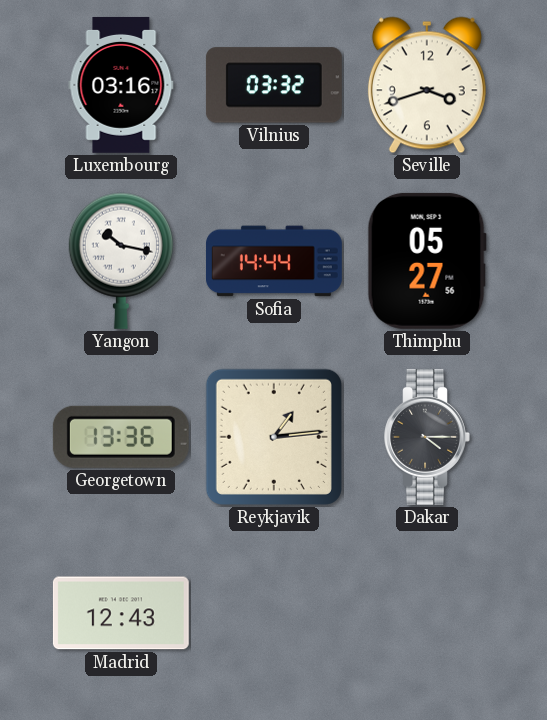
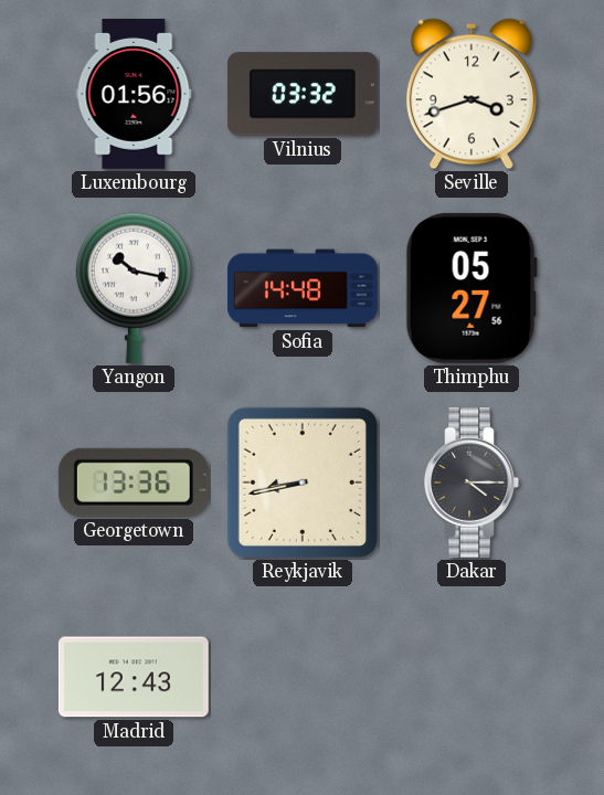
Luxembourg: 03:16 -> 01:56
Sofia: 14:44 -> 14:48
Reykjavik: 1:14 -> 8:43
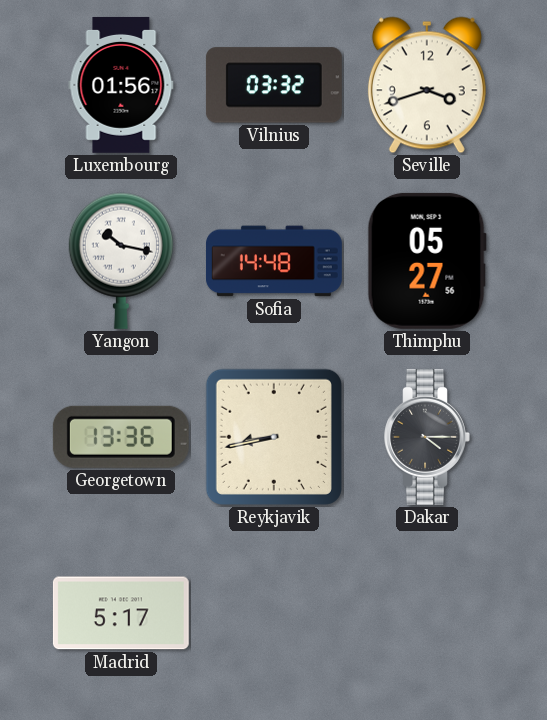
Madrid: 12:43 -> 5:17
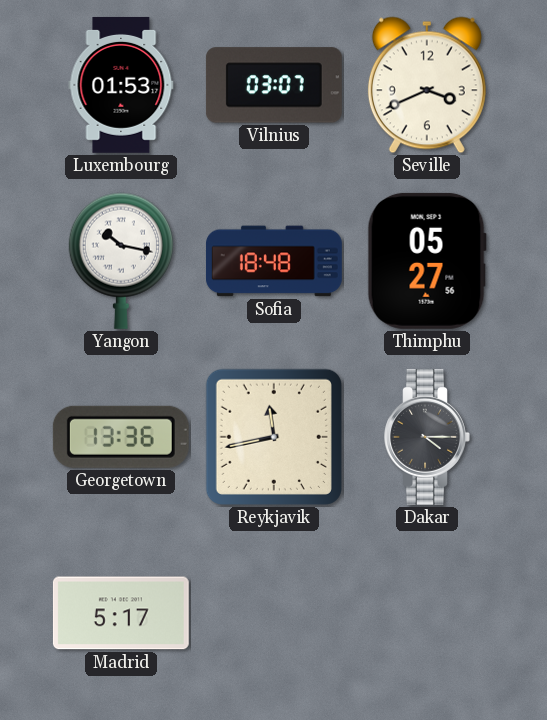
Luxembourg: 01:56 -> 01:53
Vilnius: 03:32 -> 03:07
Seville: 3:42 -> 3:41
Sofia: 14:48 -> 18:48
Reykjavik: 8:43 -> 11:43
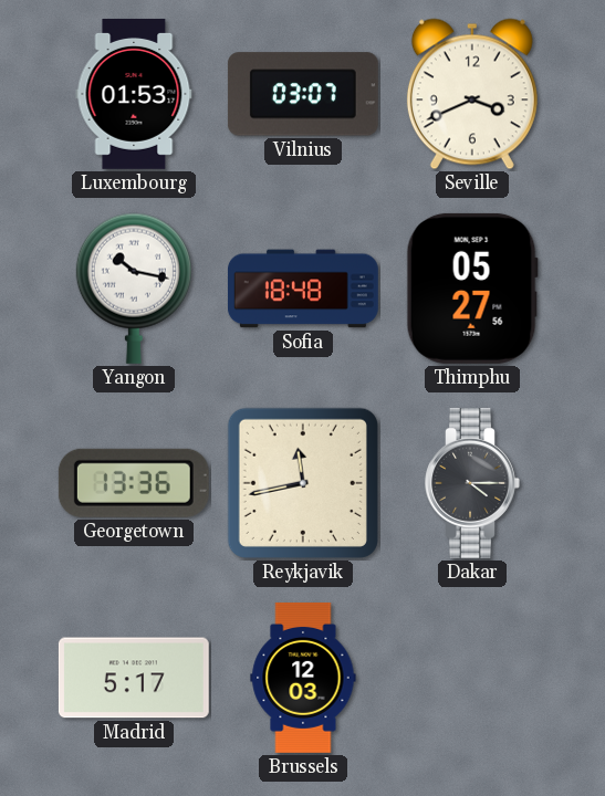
Brussels: none -> 12:03
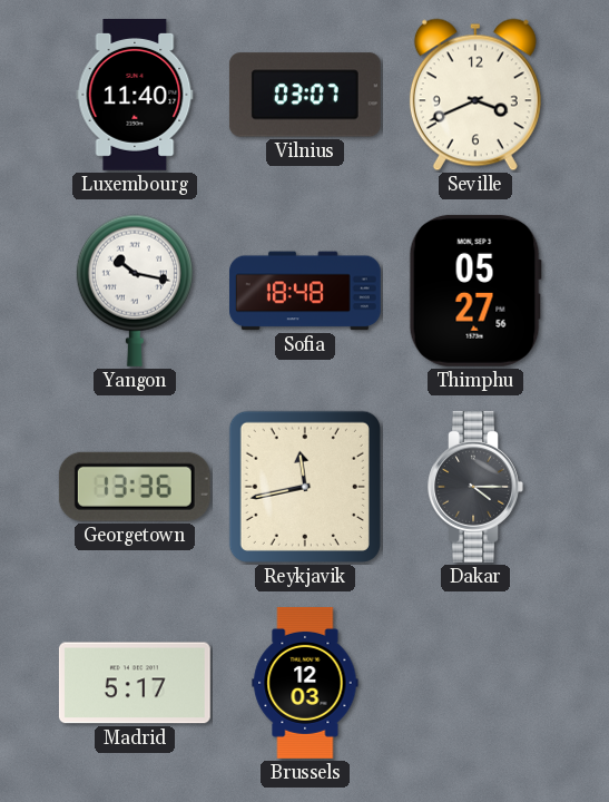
Luxembourg: 01:53 -> 11:40
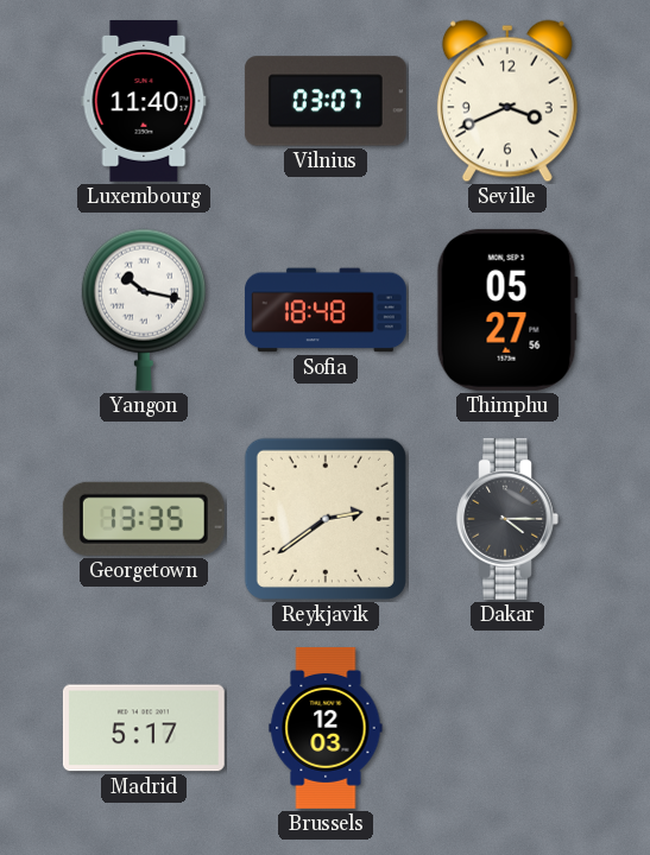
Georgetown: 13:36 -> 13:35
Reykjavik: 11:43 -> 2:39
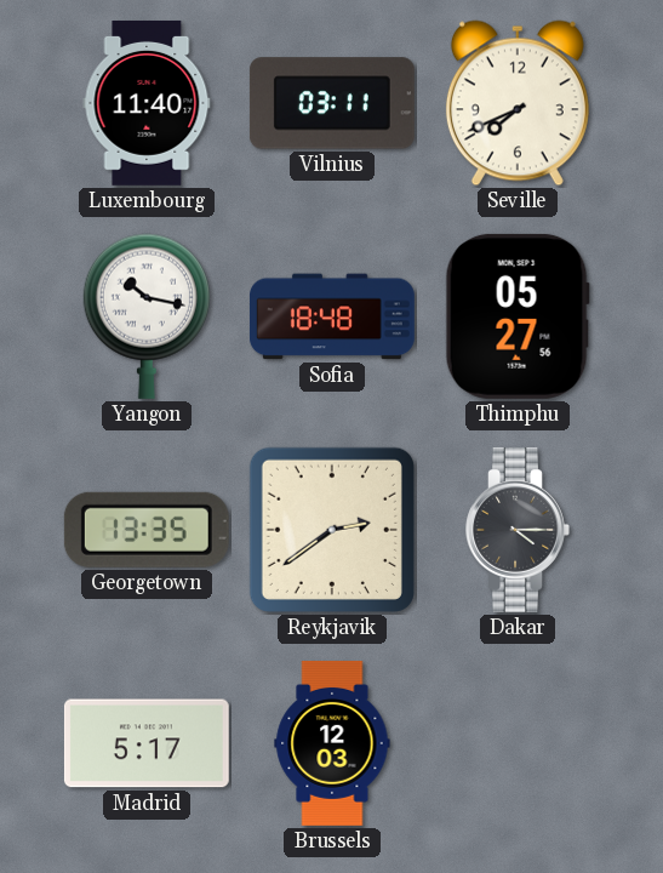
Vilnius: 03:07 -> 03:11
Seville: 3:41 -> 7:41
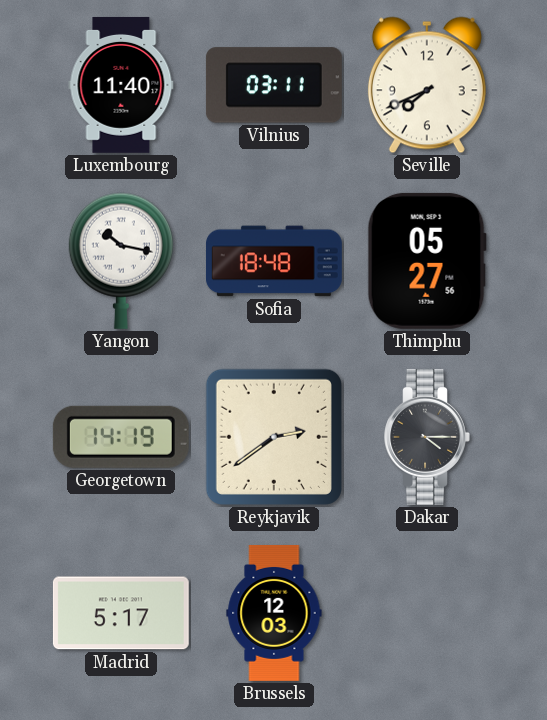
Georgetown: 13:35 -> 14:19
